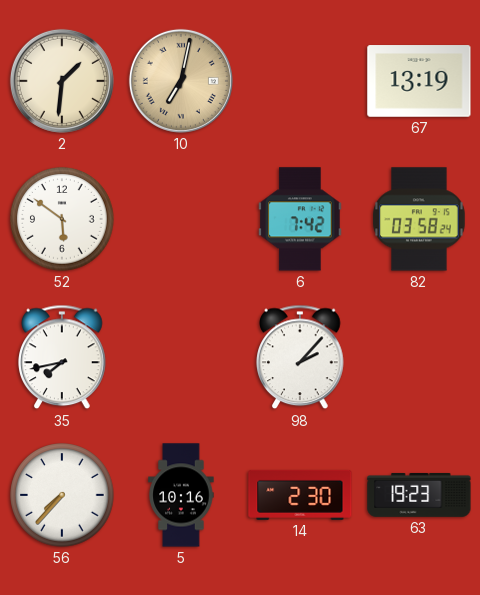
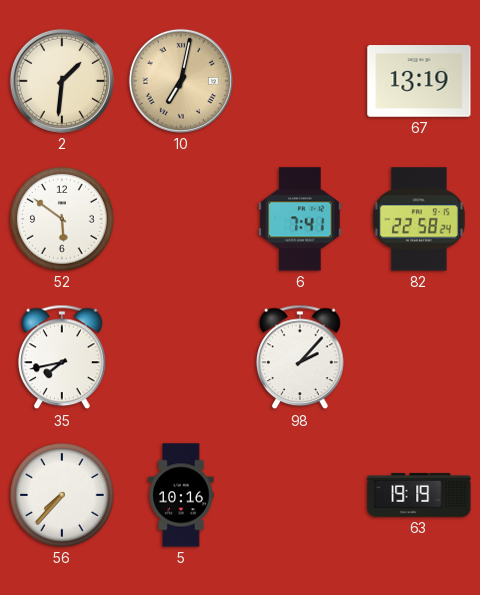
6: 7:42 -> 7:41
82: 03:58 -> 22:58
14: 2:30 -> none
63: 19:23 -> 19:19
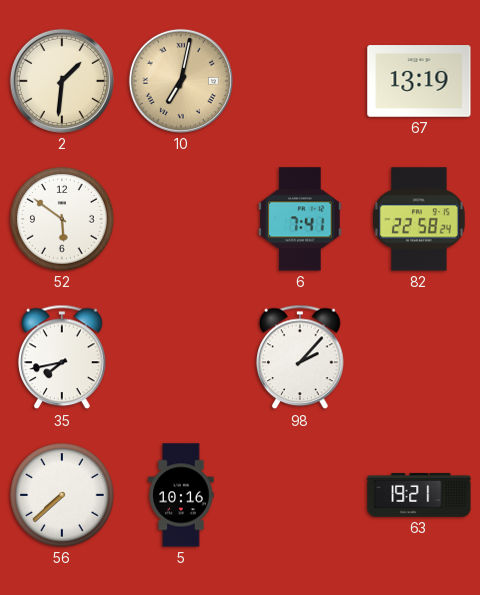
56: 7:37 -> 7:38
63: 19:19 -> 19:21
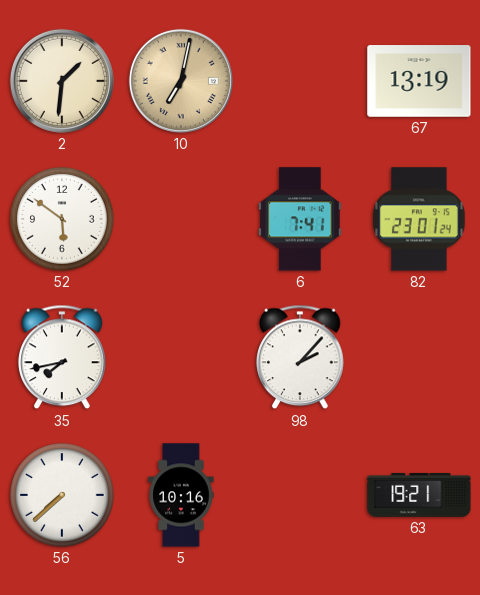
82: 22:58 -> 23:01
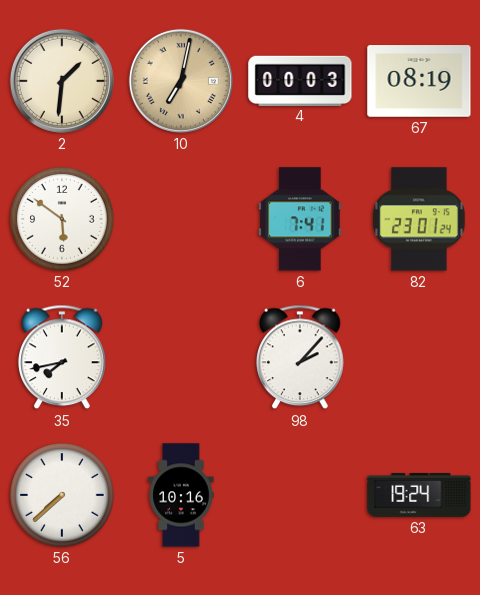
4: none -> 00:03
67: 13:19 -> 08:19
63: 19:21 -> 19:24
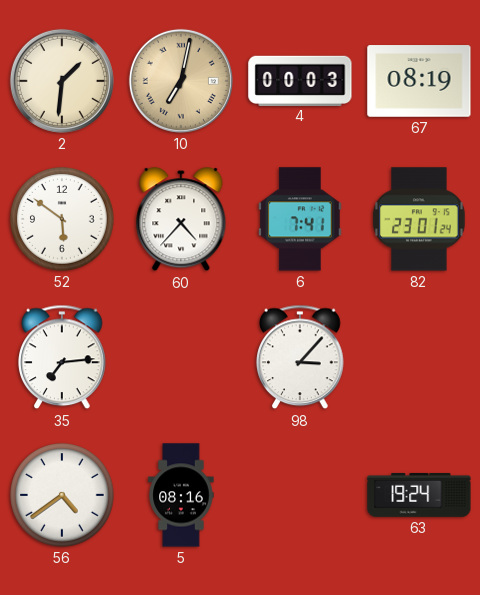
60: none -> 4:37
35: 7:43 -> 7:14
98: 2:07 -> 3:07
56: 7:38 -> 4:39
5: 10:16 -> 08:16
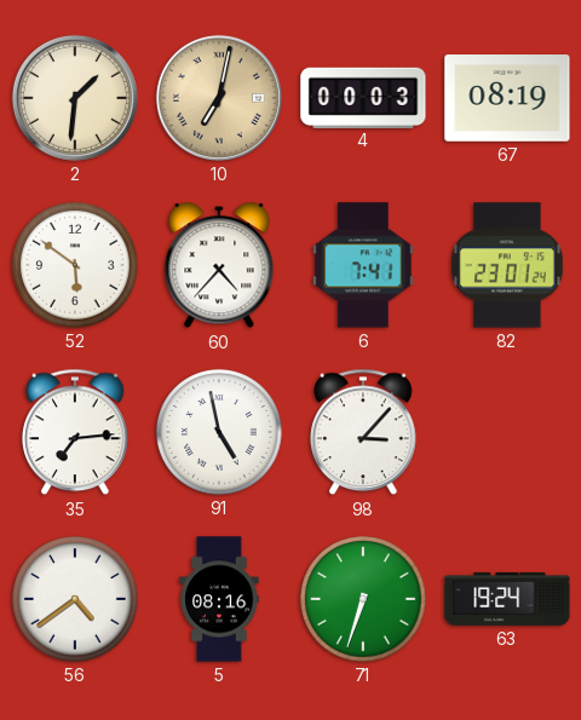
91: none -> 4:58
71: none -> 6:33
